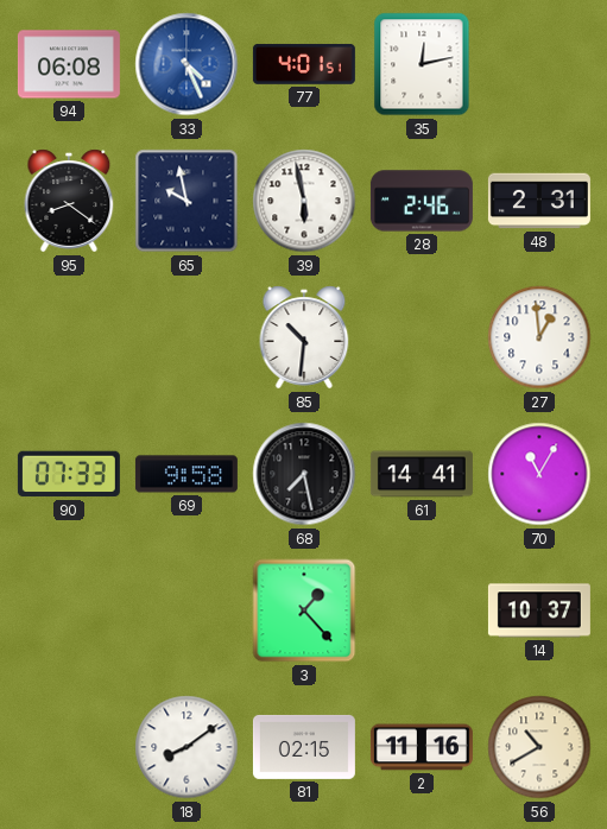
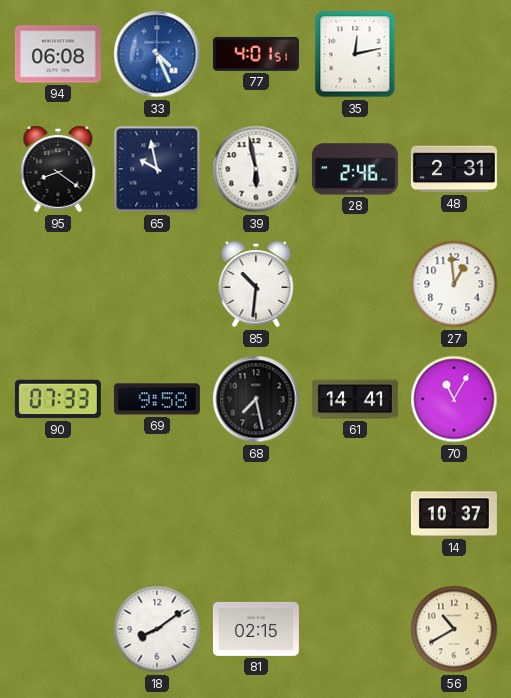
3: 1:23 -> none
2: 11:16 -> none
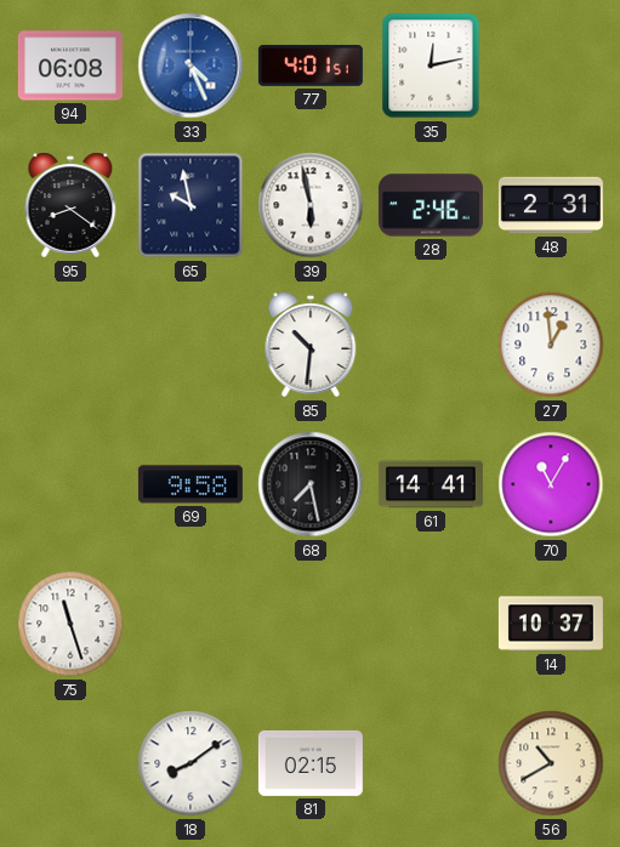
90: 07:33 -> none
75: none -> 11:27
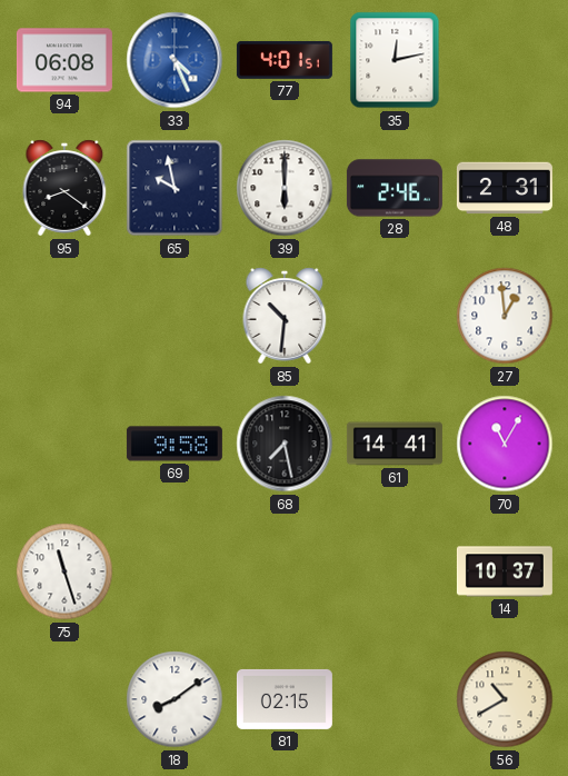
39: 5:58 -> 6:00
